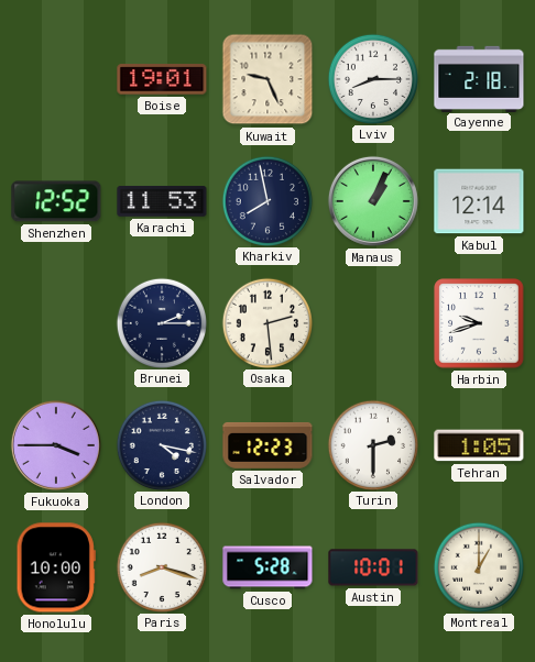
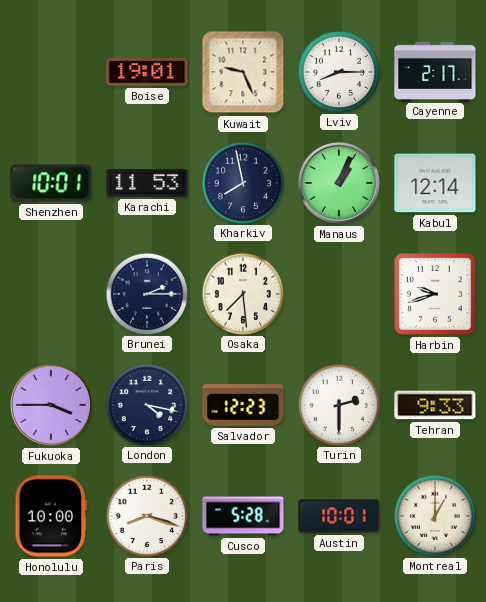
Cayenne: 2:18 -> 2:17
Shenzhen: 12:52 -> 10:01
Osaka: 2:29 -> 7:29
Tehran: 1:05 -> 9:33
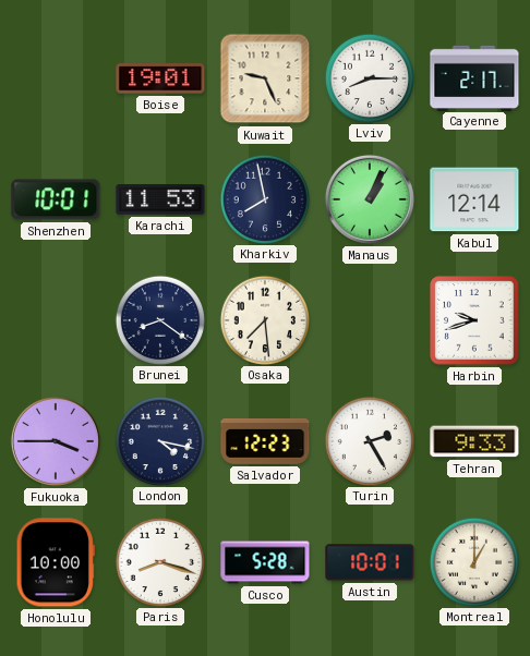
Brunei: 2:15 -> 8:21
Turin: 2:30 -> 2:25
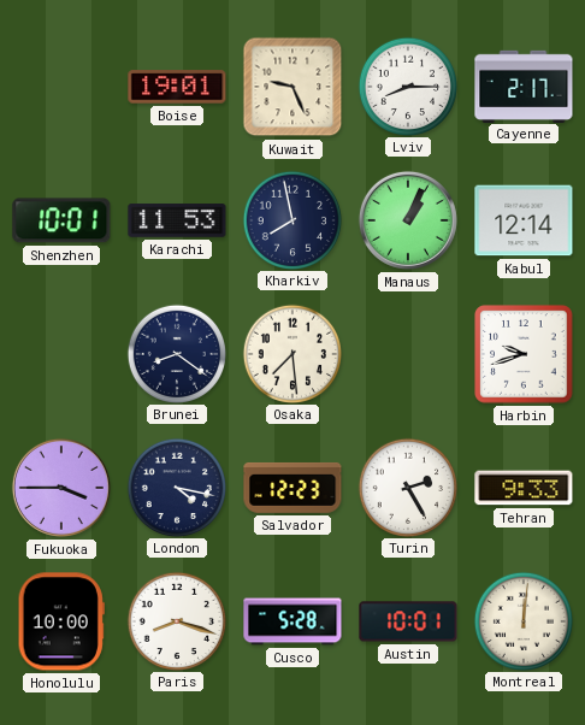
Montreal: 1:00 -> 12:01
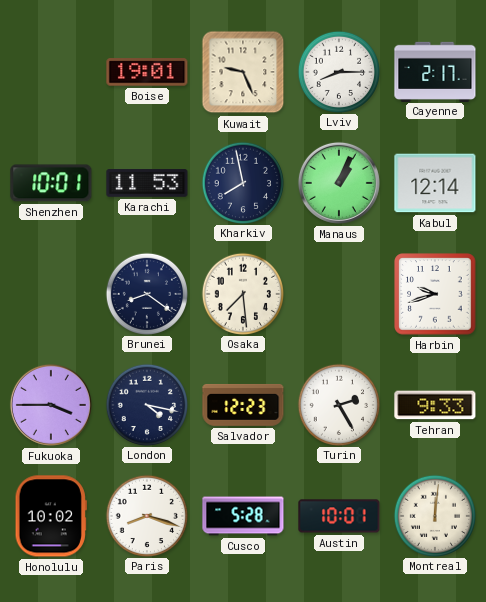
Honolulu: 10:00 -> 10:02
